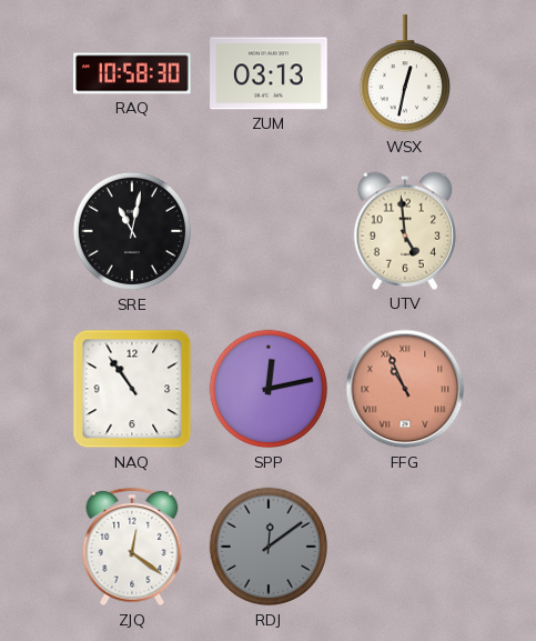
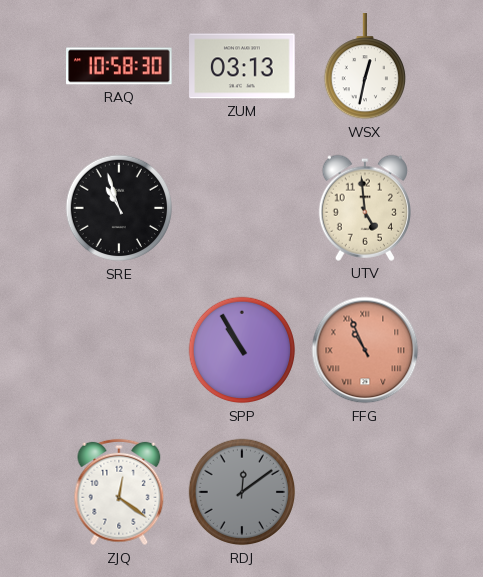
SRE: 11:02 -> 10:57
NAQ: 10:54 -> none
SPP: 12:13 -> 10:55
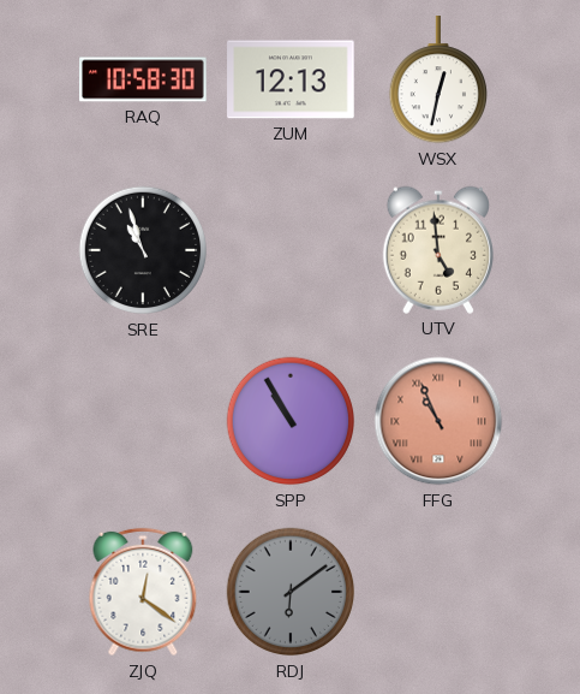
ZUM: 03:13 -> 12:13
RDJ: 12:09 -> 6:09
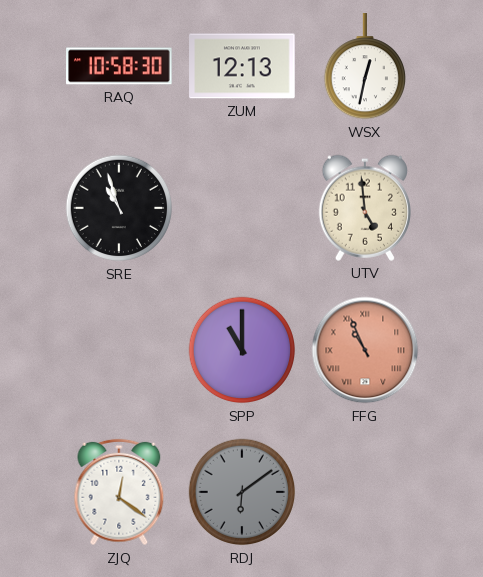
SPP: 10:55 -> 11:00
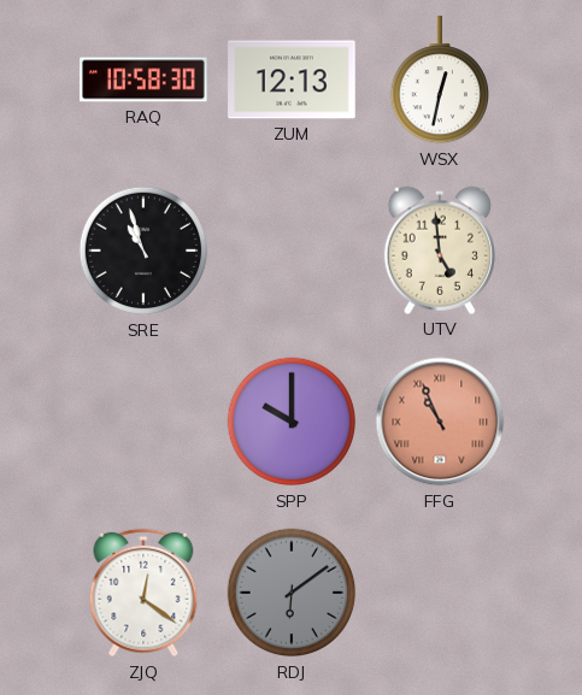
SPP: 11:00 -> 10:00
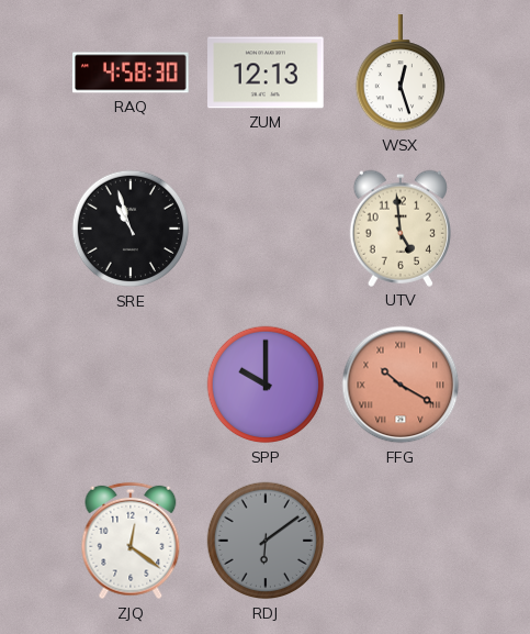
RAQ: 10:58 -> 4:58
WSX: 12:32 -> 12:27
FFG: 10:56 -> 10:20
